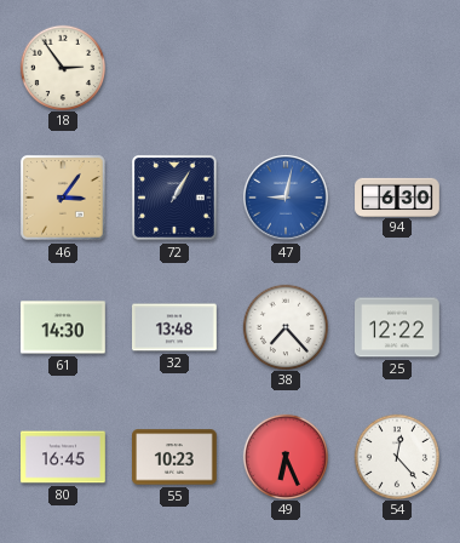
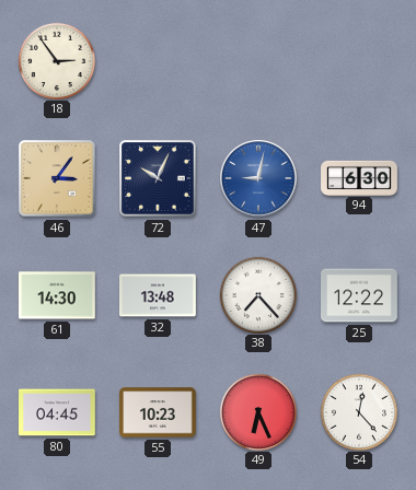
72: 1:05 -> 10:04
80: 16:45 -> 04:45
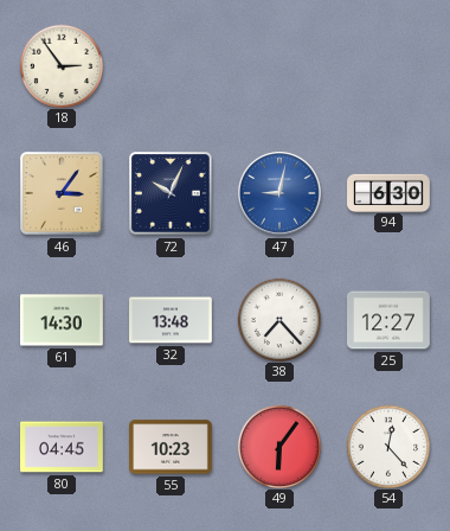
25: 12:22 -> 12:27
49: 6:26 -> 6:06
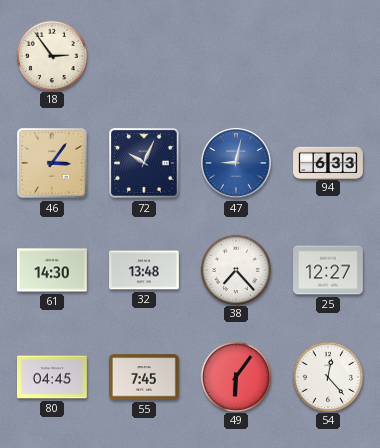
94: 6:30 -> 6:33
55: 10:23 -> 7:45
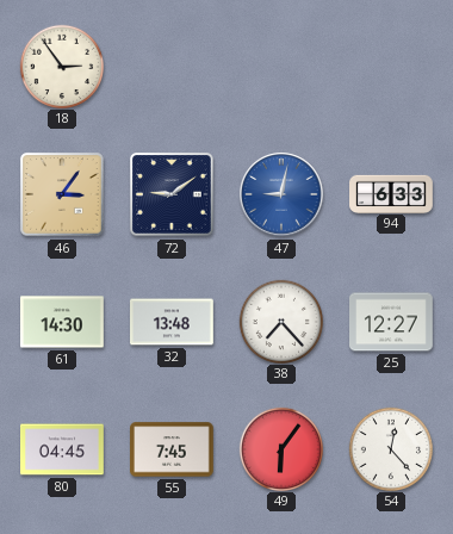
72: 10:04 -> 9:09
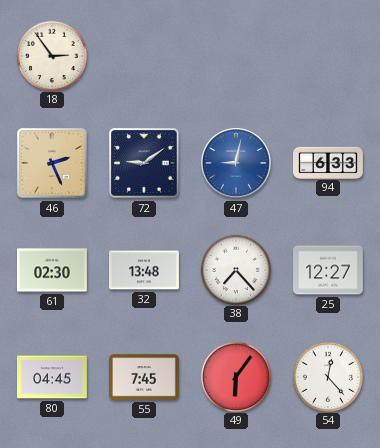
46: 3:06 -> 2:26
61: 14:30 -> 02:30
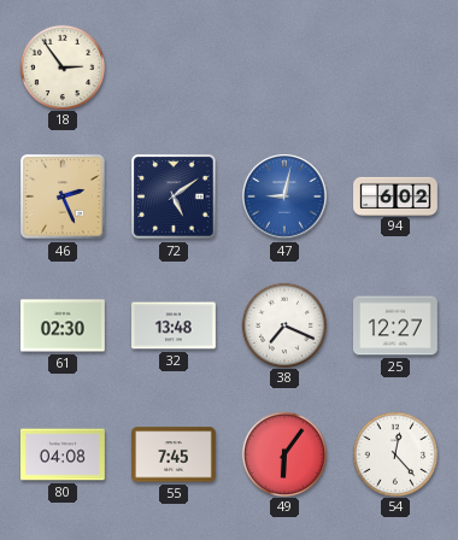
72: 9:09 -> 5:09
94: 6:33 -> 6:02
38: 7:23 -> 7:19
80: 04:45 -> 04:08
